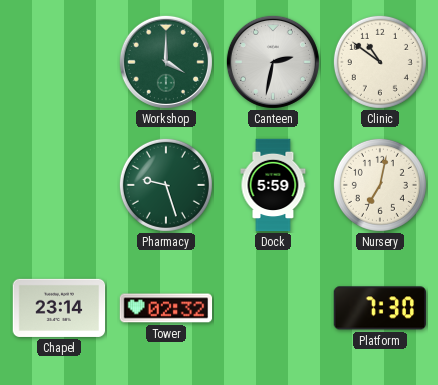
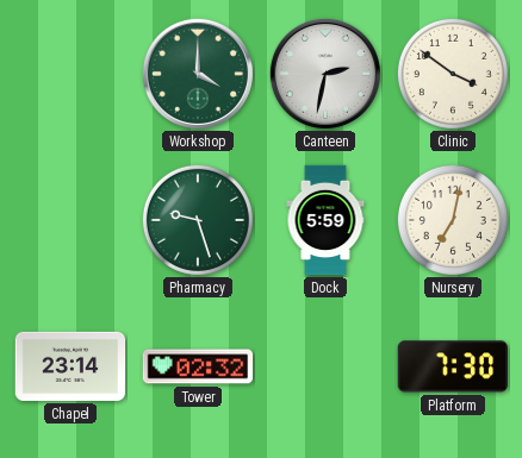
Clinic: 10:51 -> 3:51
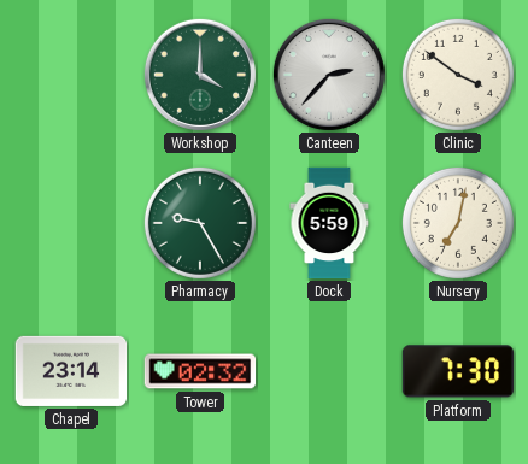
Canteen: 2:32 -> 2:37
Pharmacy: 9:27 -> 9:25
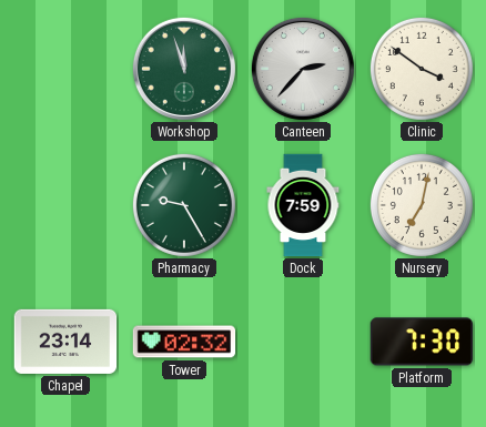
Workshop: 4:00 -> 11:57
Dock: 5:59 -> 7:59
